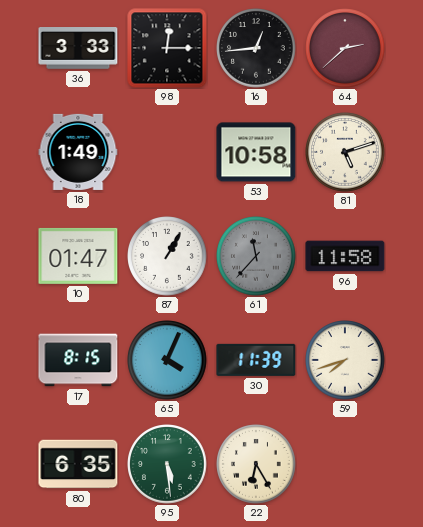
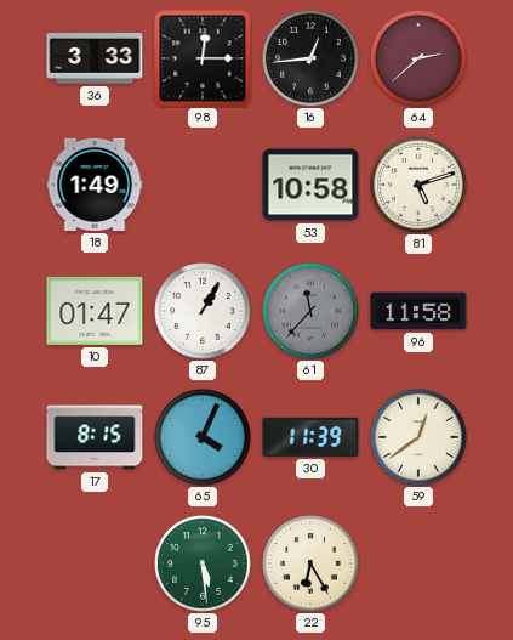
59: 7:42 -> 12:39
80: 6:35 -> none
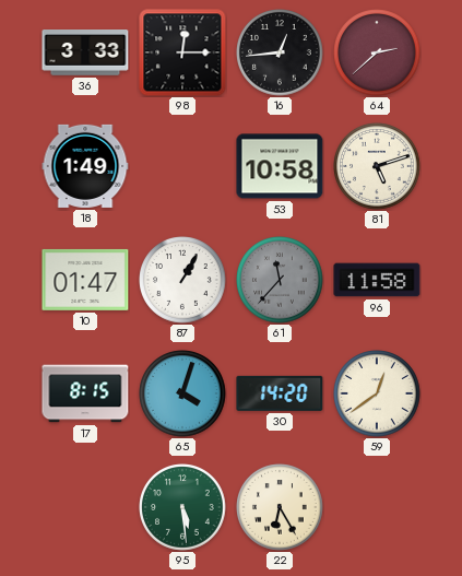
65: 4:04 -> 4:03
30: 11:39 -> 14:20
